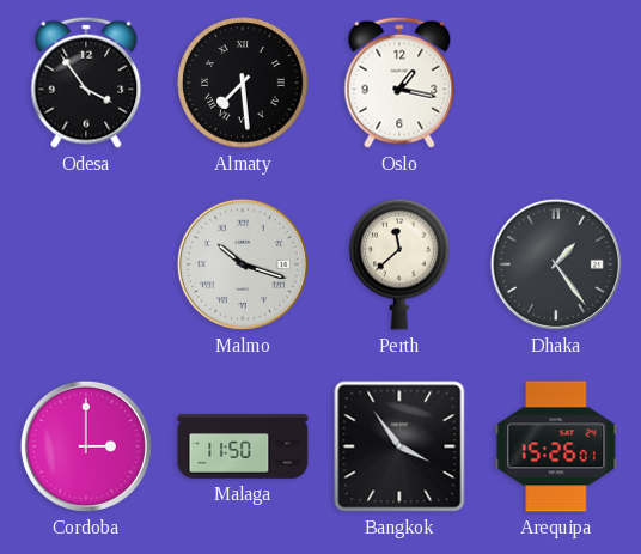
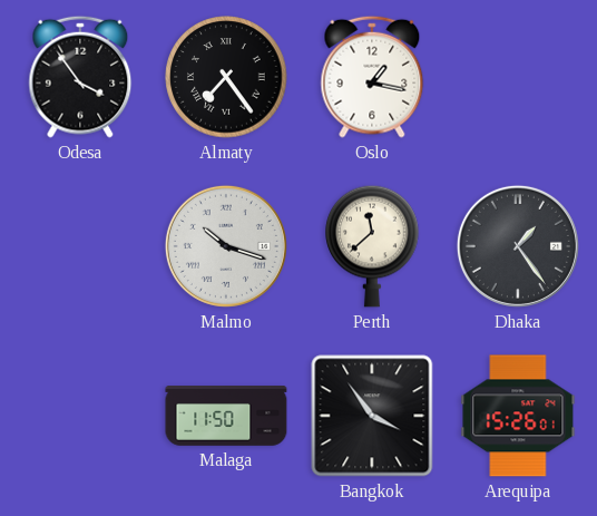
Almaty: 7:29 -> 7:24
Cordoba: 3:00 -> none
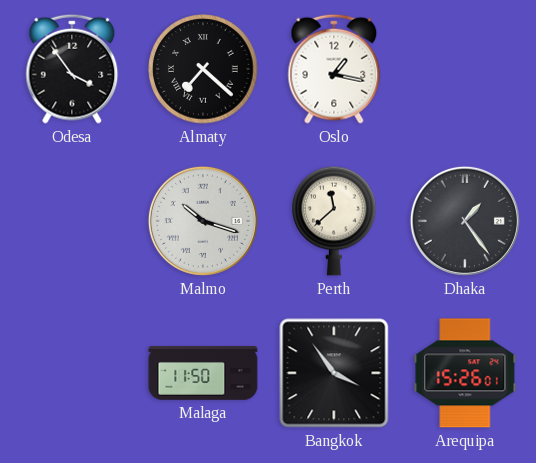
Almaty: 7:24 -> 7:22
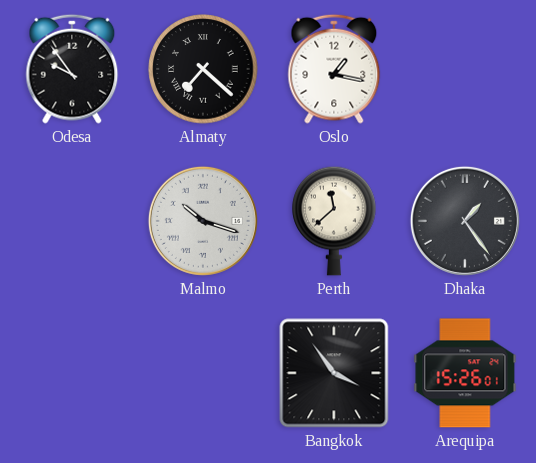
Odesa: 3:54 -> 9:54
Malaga: 11:50 -> none
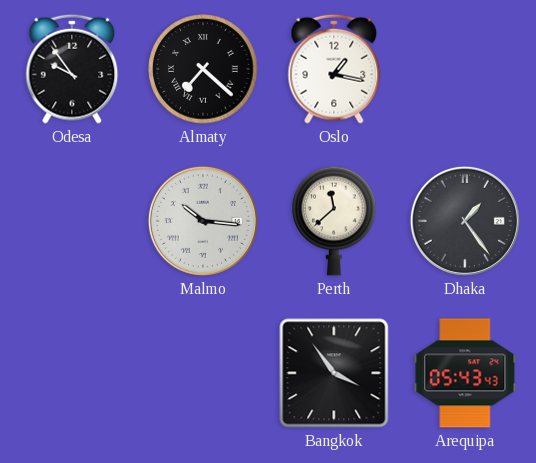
Malmo: 10:18 -> 10:16
Arequipa: 15:26 -> 05:43
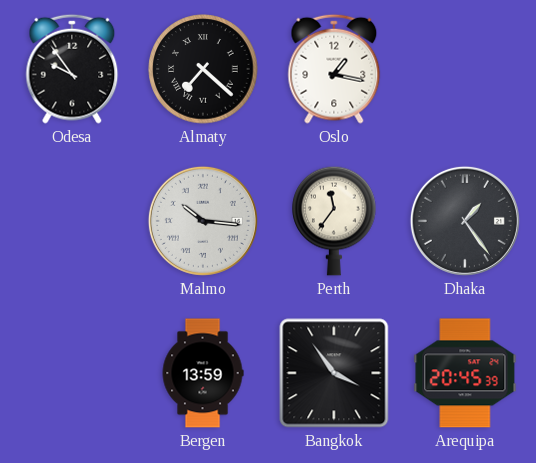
Perth: 11:38 -> 11:36
Bergen: none -> 13:59
Arequipa: 05:43 -> 20:45
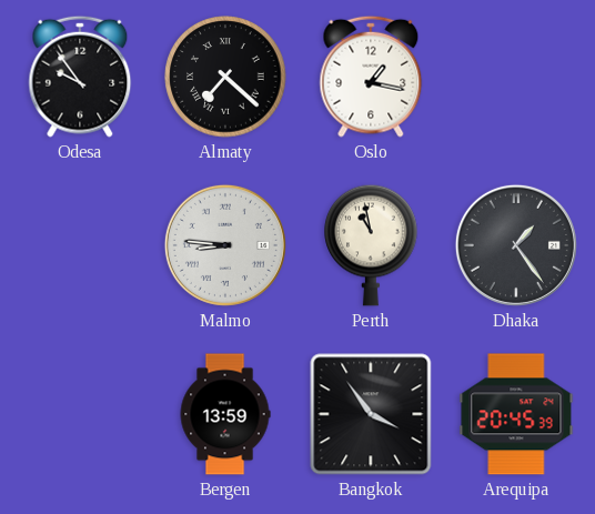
Malmo: 10:16 -> 8:46
Perth: 11:36 -> 10:58
